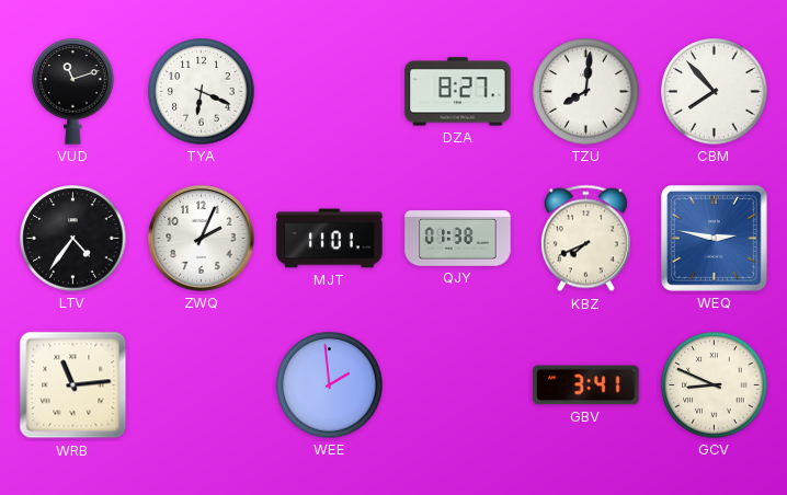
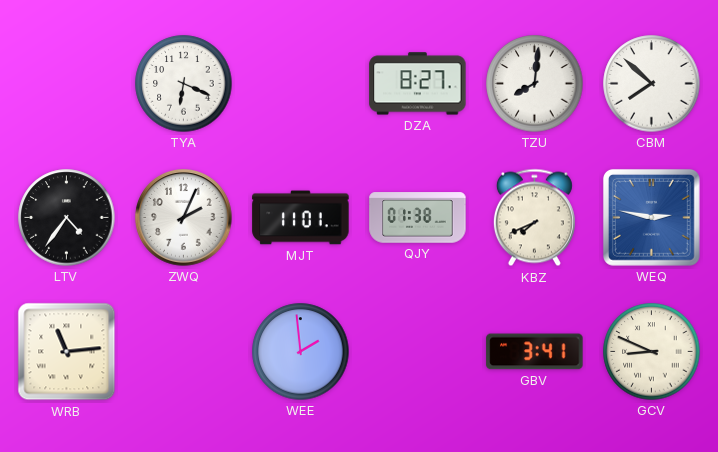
VUD: 11:12 -> none
CBM: 7:53 -> 7:52
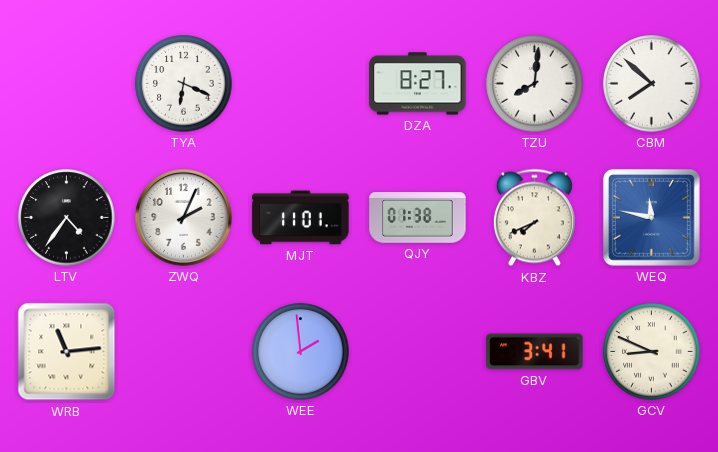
WEQ: 2:47 -> 11:47
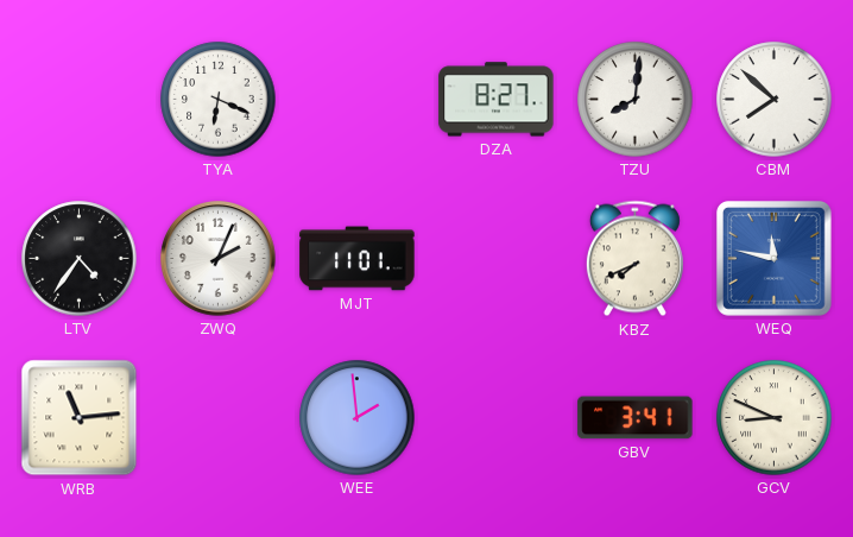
QJY: 01:38 -> none
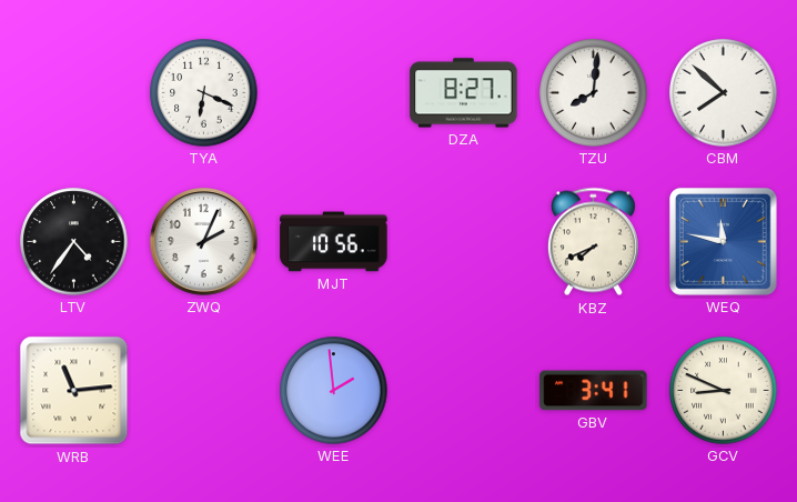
MJT: 11:01 -> 10:56
